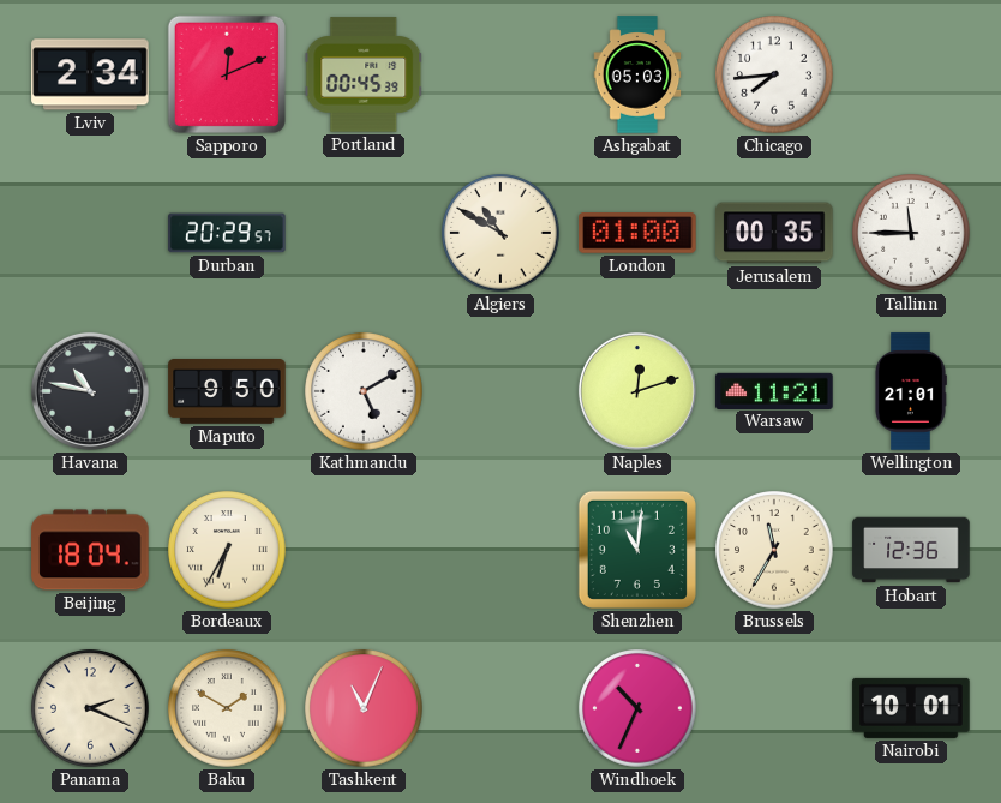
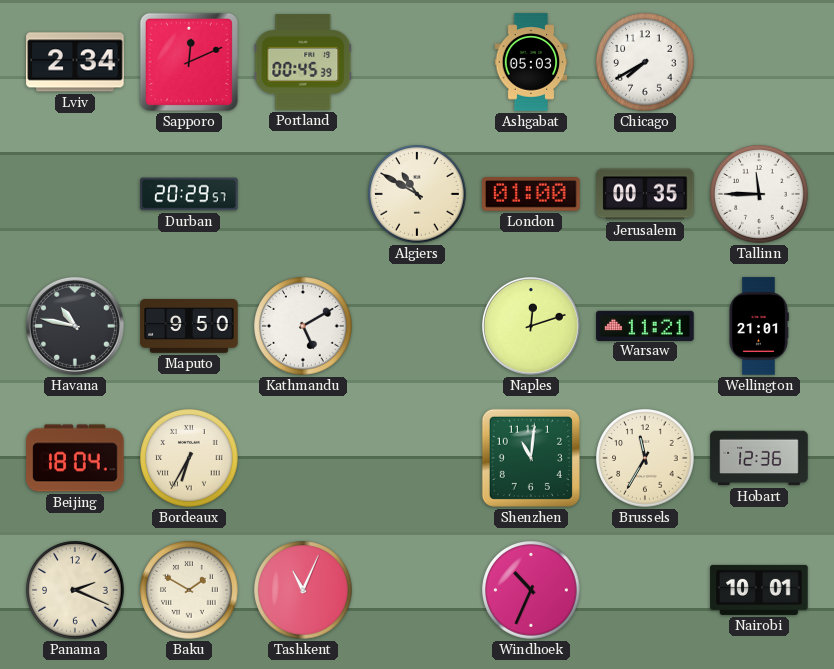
Chicago: 7:44 -> 7:40
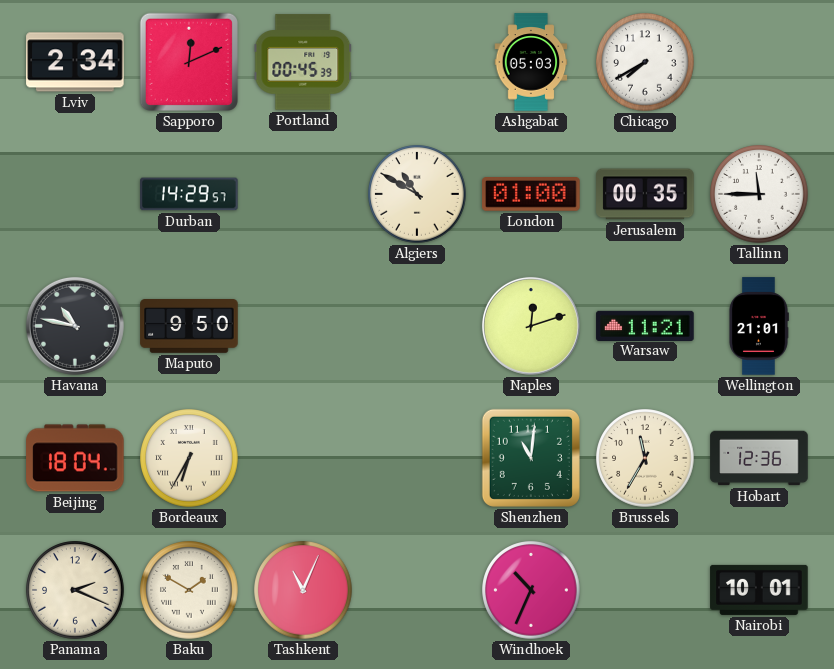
Durban: 20:29 -> 14:29
Kathmandu: 5:10 -> none
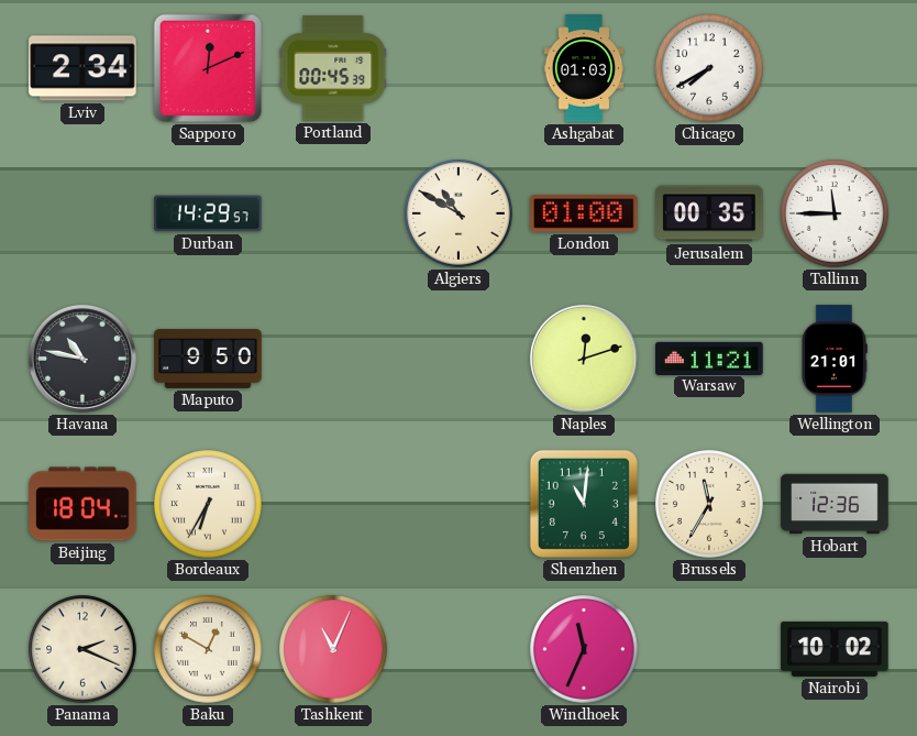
Ashgabat: 05:03 -> 01:03
Baku: 1:50 -> 12:50
Windhoek: 10:34 -> 11:34
Nairobi: 10:01 -> 10:02
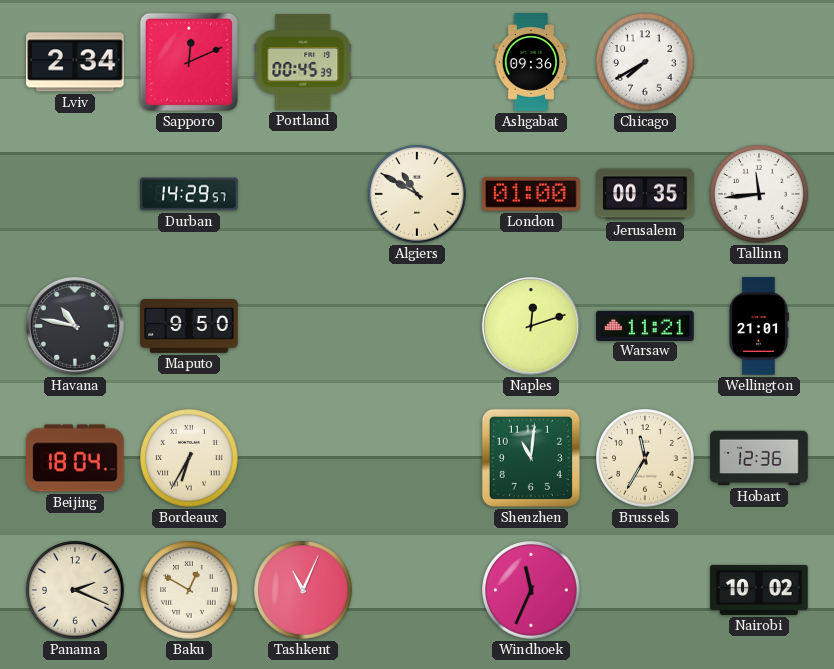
Ashgabat: 01:03 -> 09:36
Tallinn: 11:45 -> 11:44
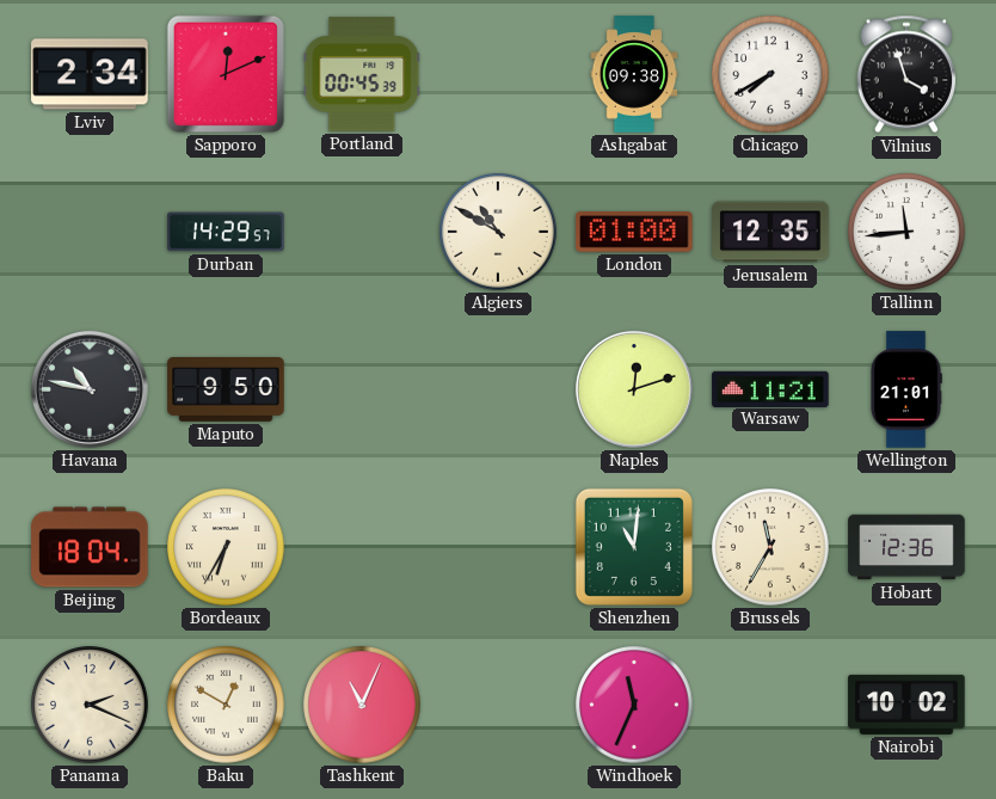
Ashgabat: 09:36 -> 09:38
Vilnius: none -> 3:57
Jerusalem: 00:35 -> 12:35
